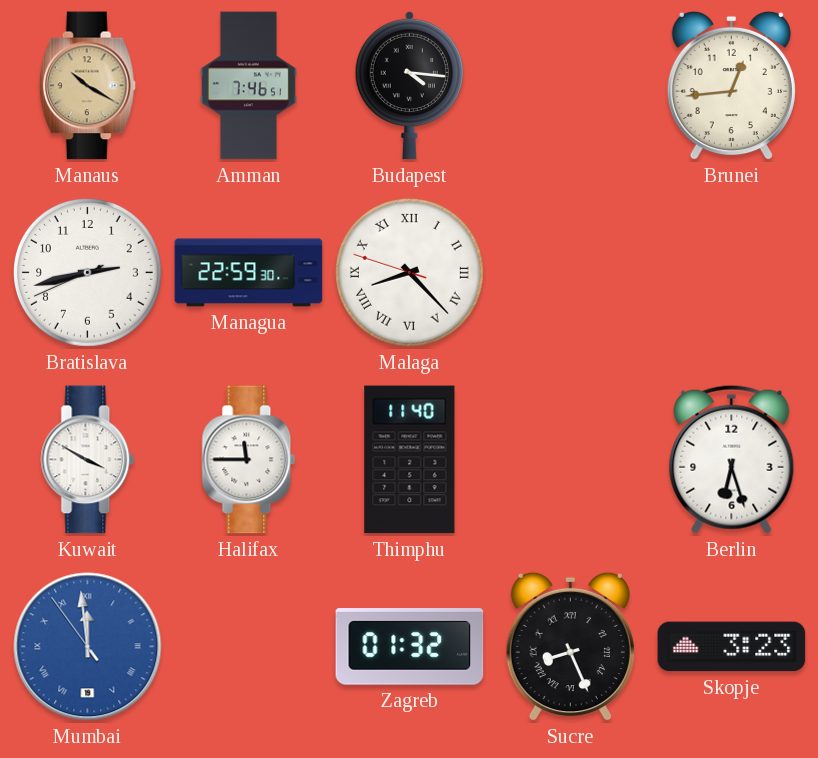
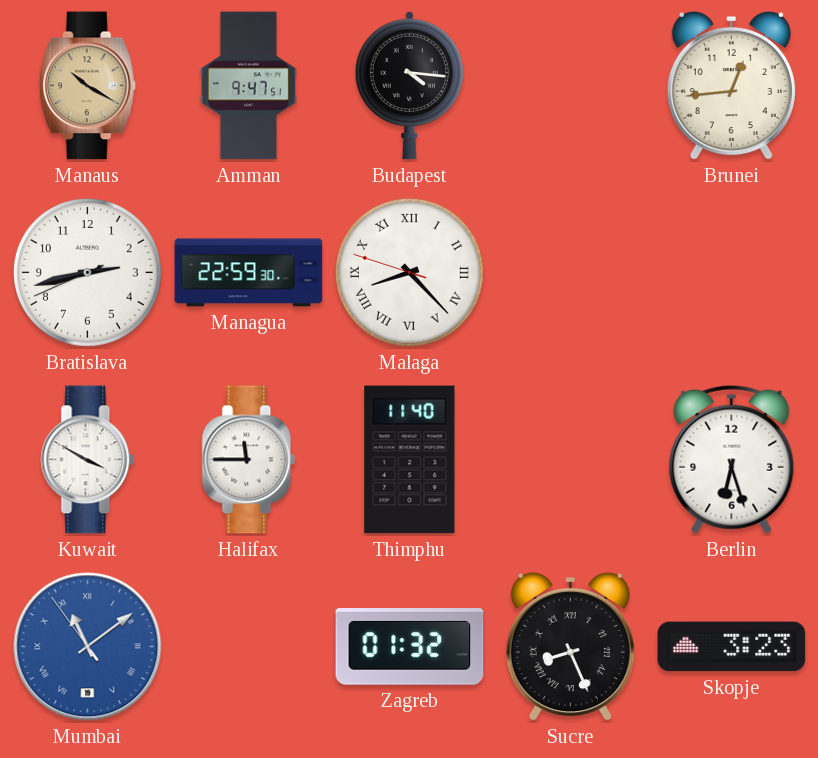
Amman: 7:46 -> 9:47
Mumbai: 11:58 -> 11:08
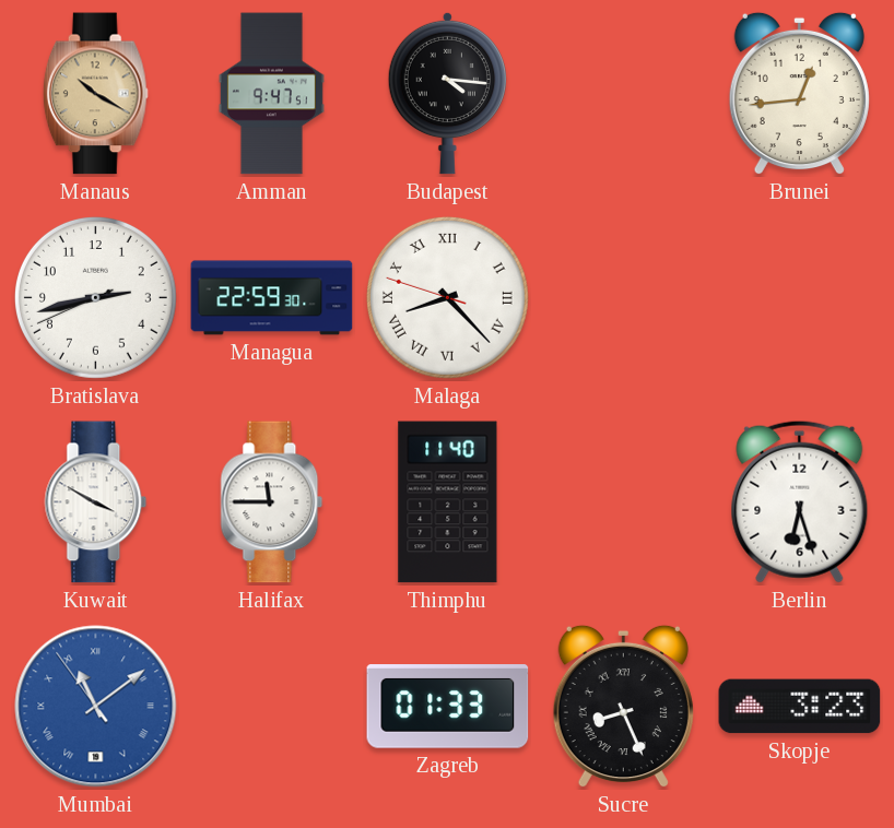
Zagreb: 01:32 -> 01:33
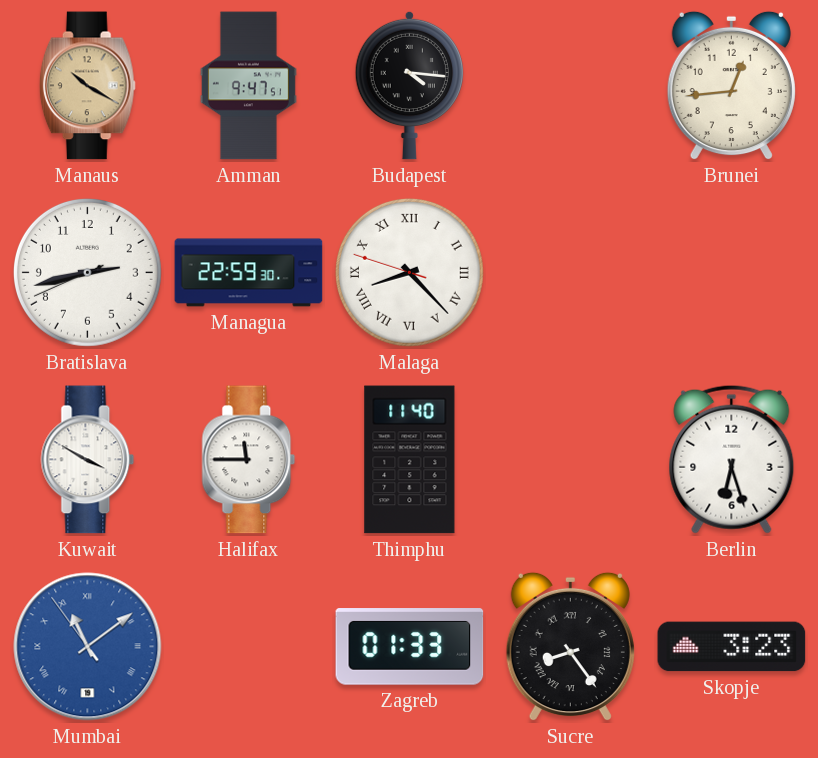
Sucre: 8:26 -> 8:24
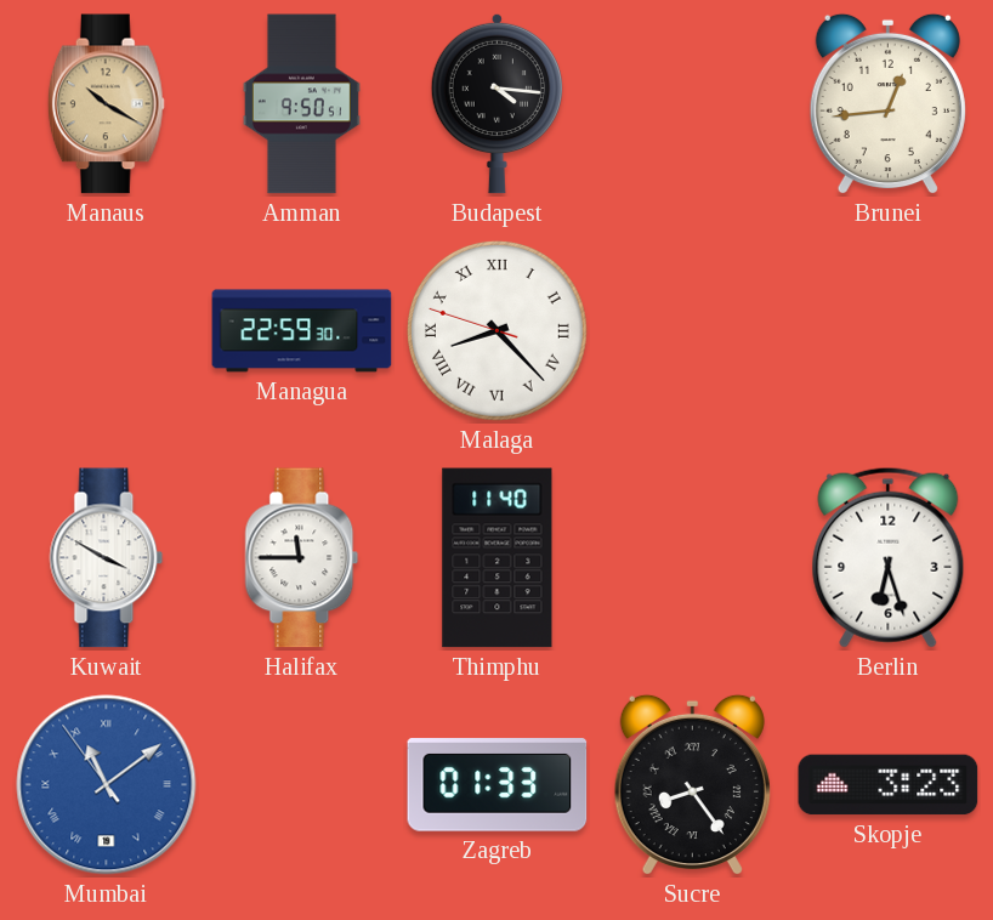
Amman: 9:47 -> 9:50
Bratislava: 2:42 -> none
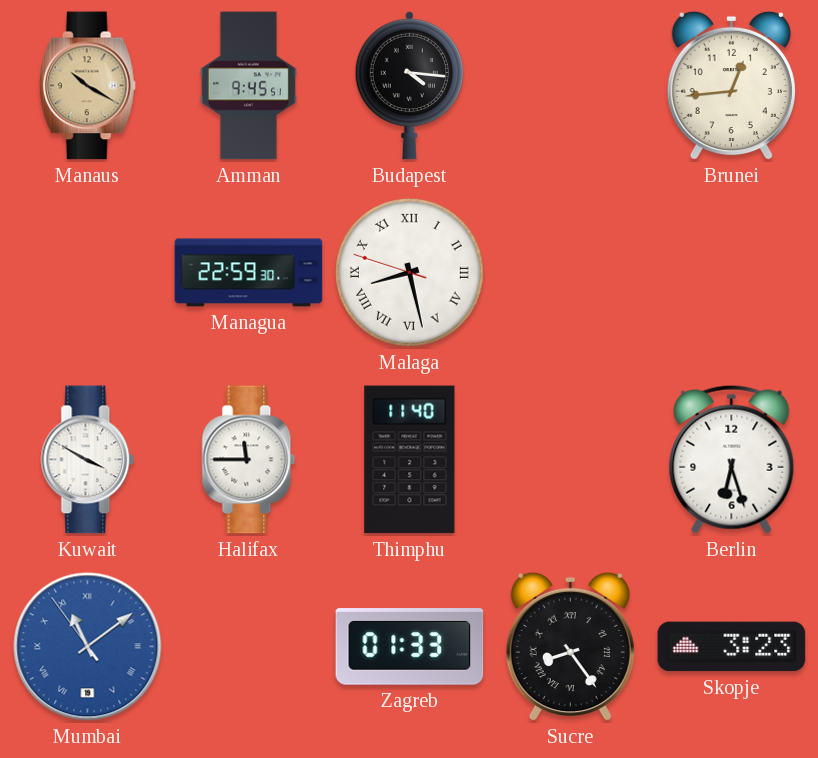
Amman: 9:50 -> 9:45
Malaga: 8:22 -> 8:27
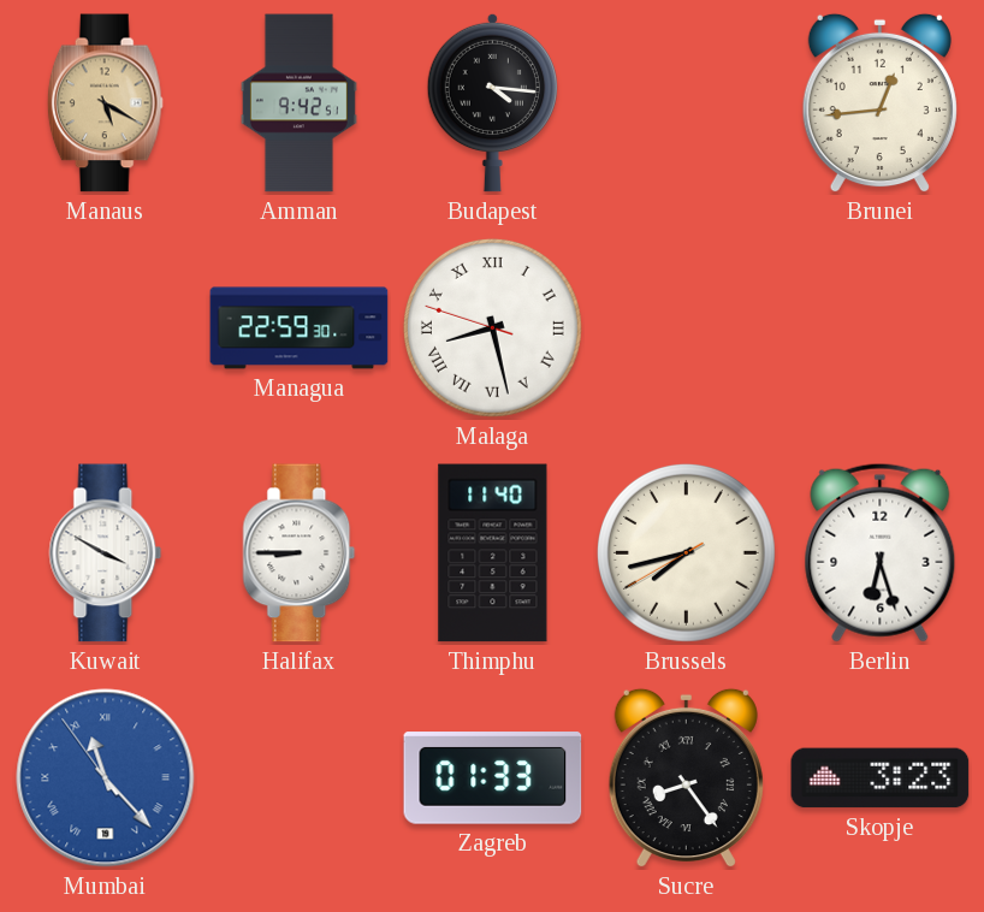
Manaus: 10:20 -> 5:20
Amman: 9:45 -> 9:42
Halifax: 11:45 -> 8:45
Brussels: none -> 7:42
Mumbai: 11:08 -> 11:22
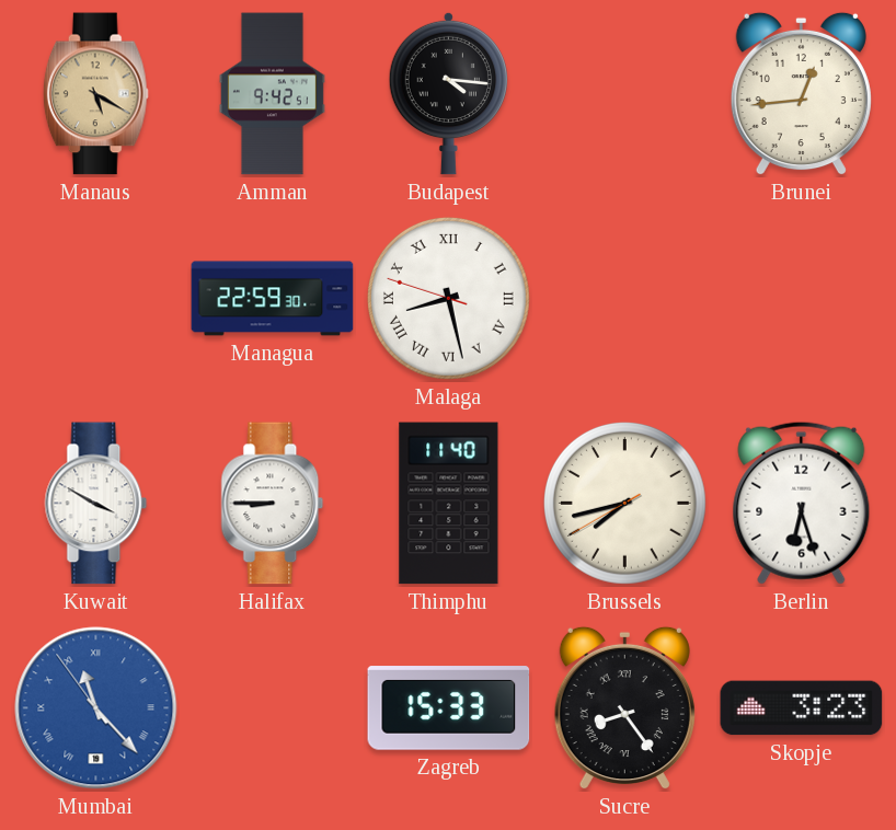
Zagreb: 01:33 -> 15:33
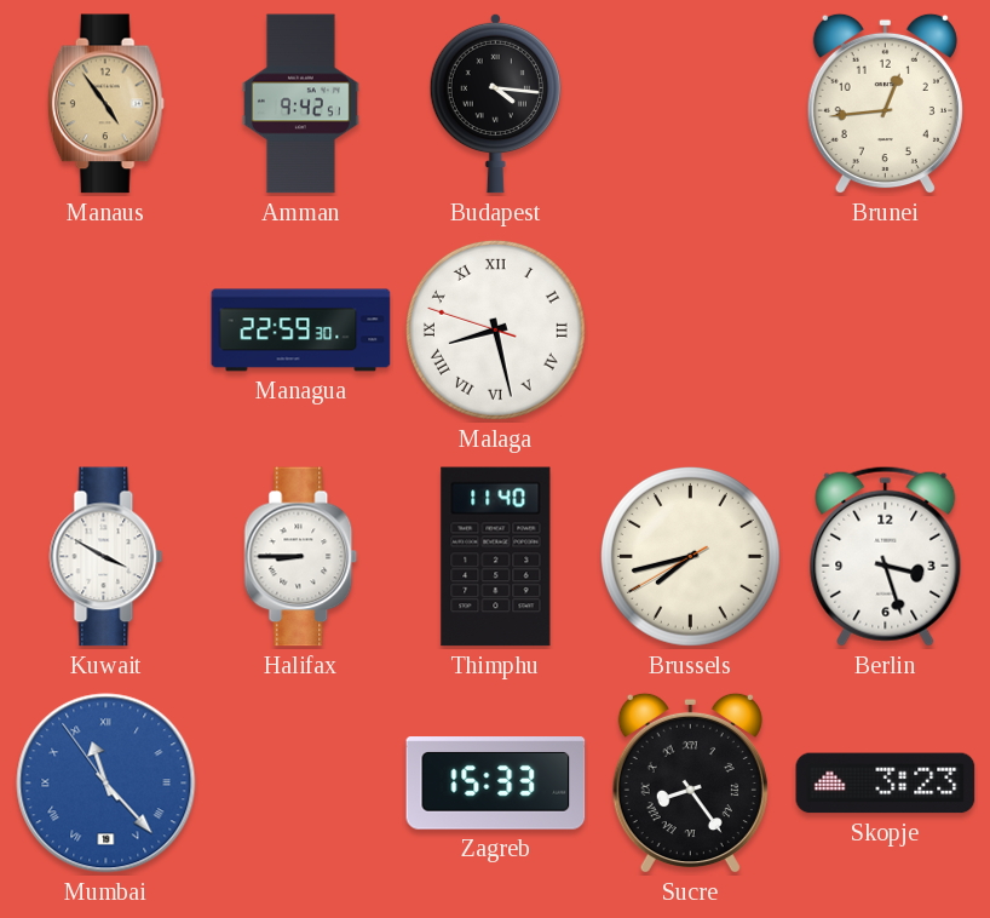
Manaus: 5:20 -> 4:54
Berlin: 6:27 -> 3:27
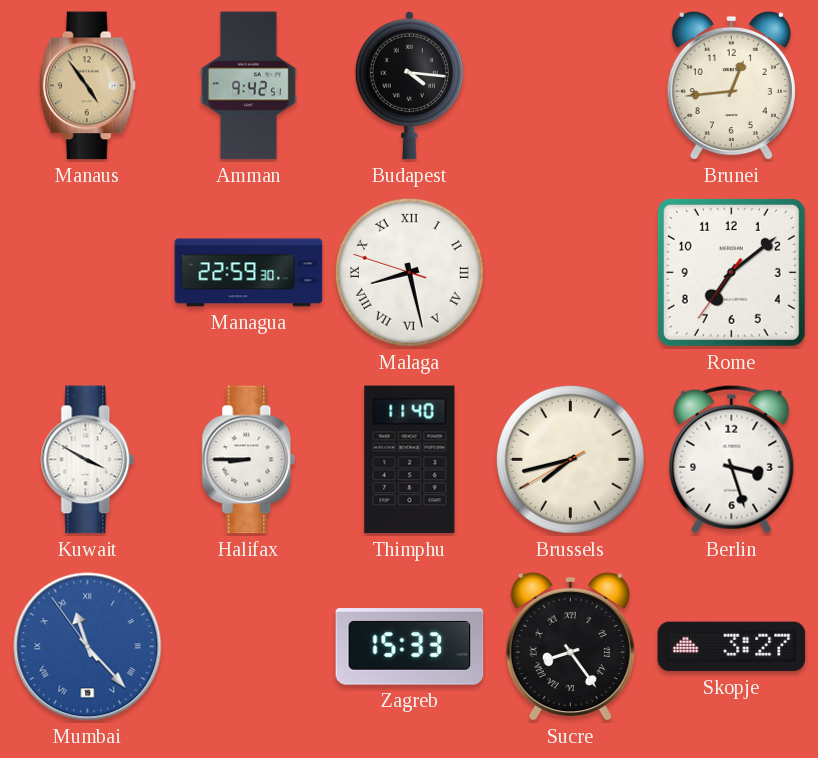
Rome: none -> 7:08
Skopje: 3:23 -> 3:27
